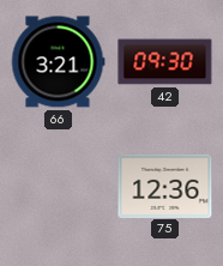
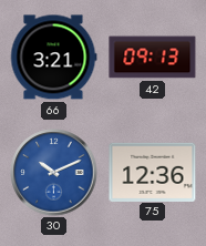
42: 09:30 -> 09:13
30: none -> 10:11
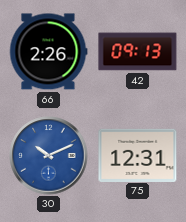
66: 3:21 -> 2:26
75: 12:36 -> 12:31
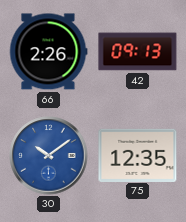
30: 10:11 -> 10:09
75: 12:31 -> 12:35
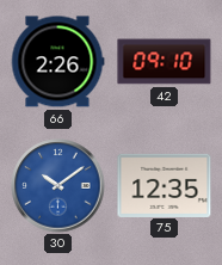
42: 09:13 -> 09:10
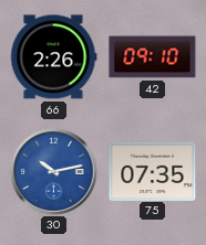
30: 10:09 -> 10:13
75: 12:35 -> 07:35
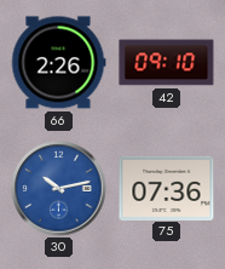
75: 07:35 -> 07:36
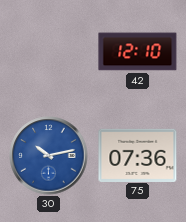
66: 2:26 -> none
42: 09:10 -> 12:10
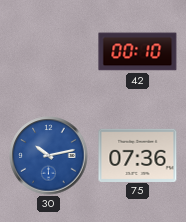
42: 12:10 -> 00:10
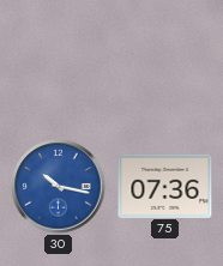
42: 00:10 -> none
30: 10:13 -> 10:17
